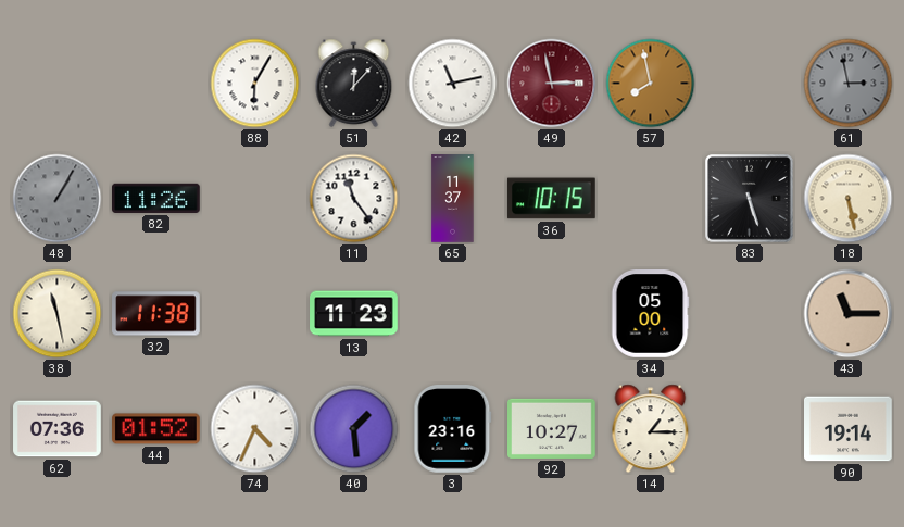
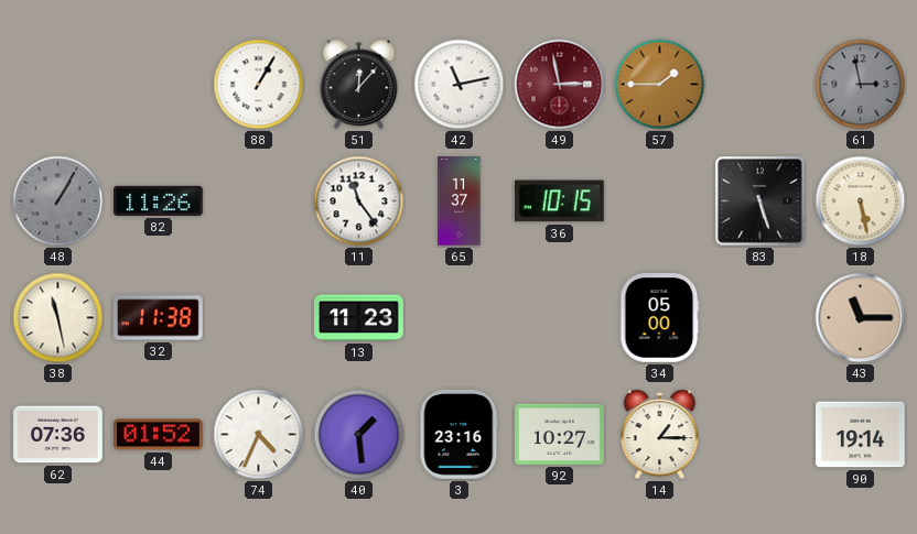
88: 6:05 -> 1:05
57: 7:58 -> 1:45
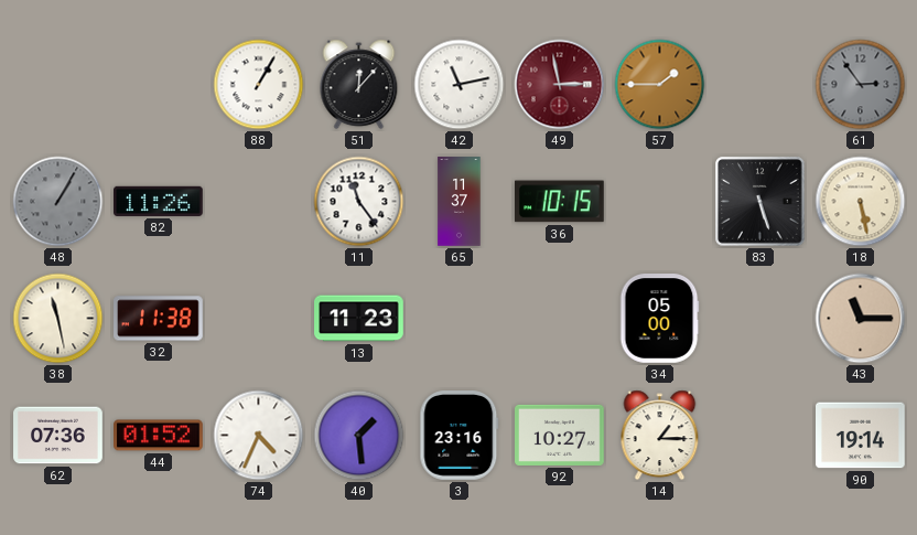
61: 2:58 -> 2:54
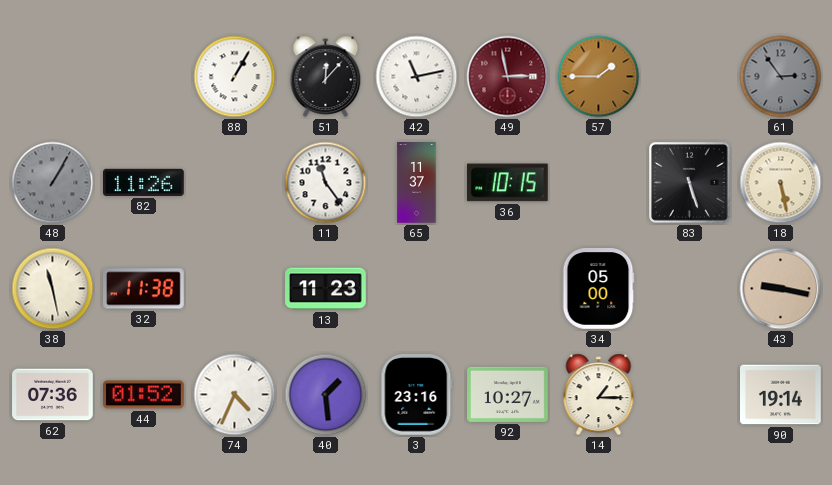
43: 11:15 -> 9:17
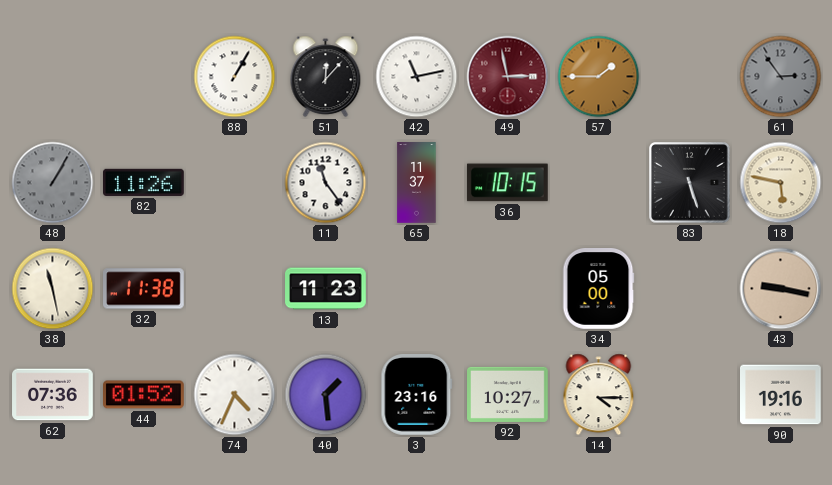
18: 5:28 -> 5:47
14: 1:15 -> 4:15
90: 19:14 -> 19:16
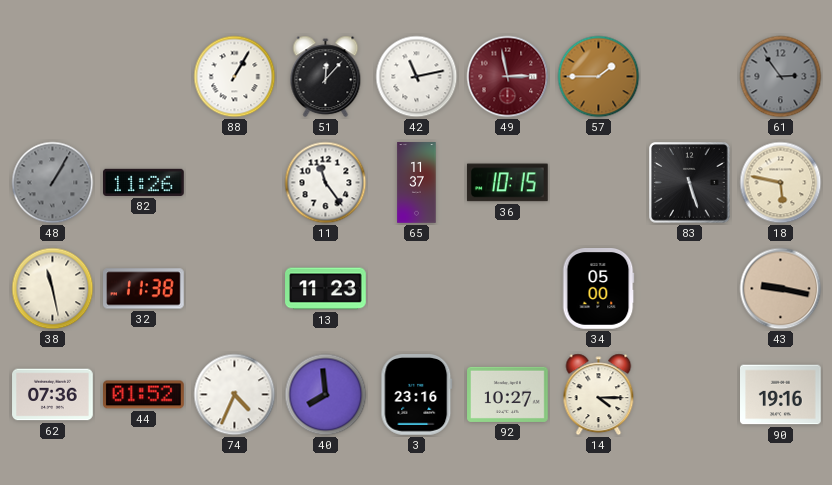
40: 1:29 -> 7:59
